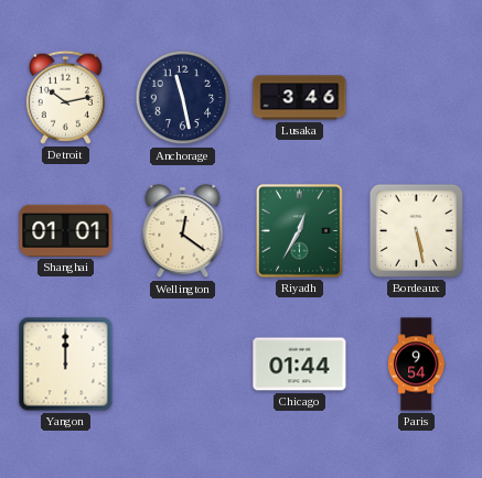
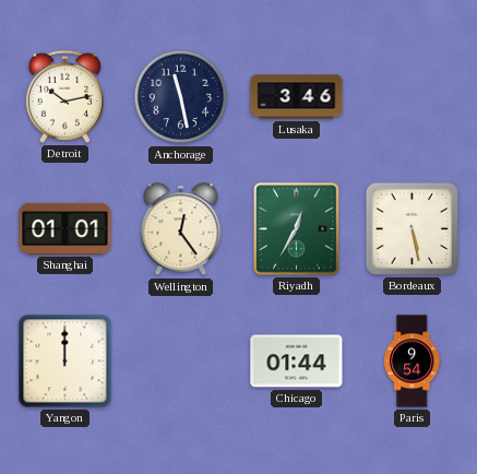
Wellington: 12:21 -> 12:24
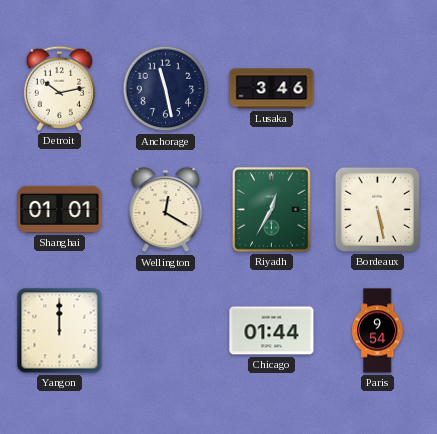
Wellington: 12:24 -> 12:20
